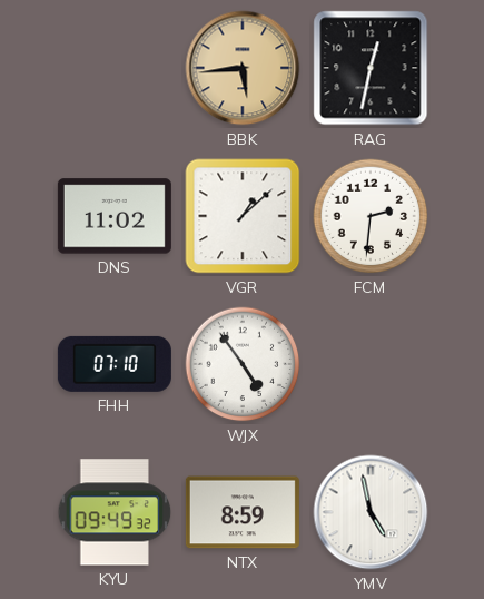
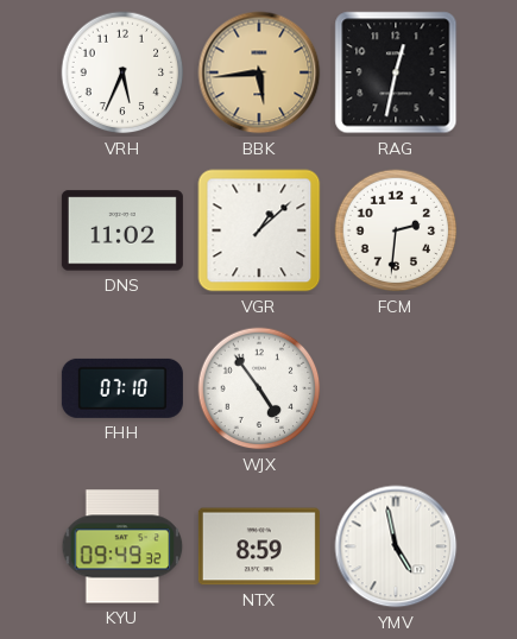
VRH: none -> 5:34
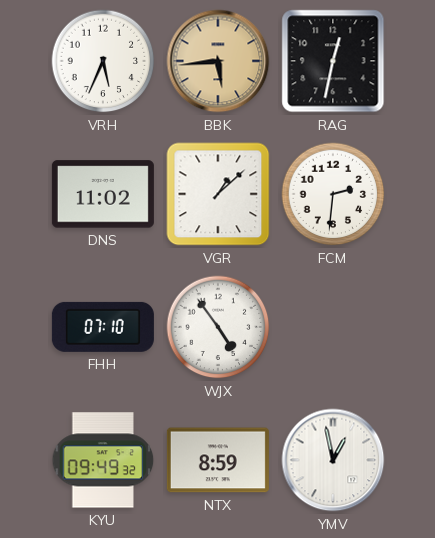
YMV: 4:58 -> 12:58
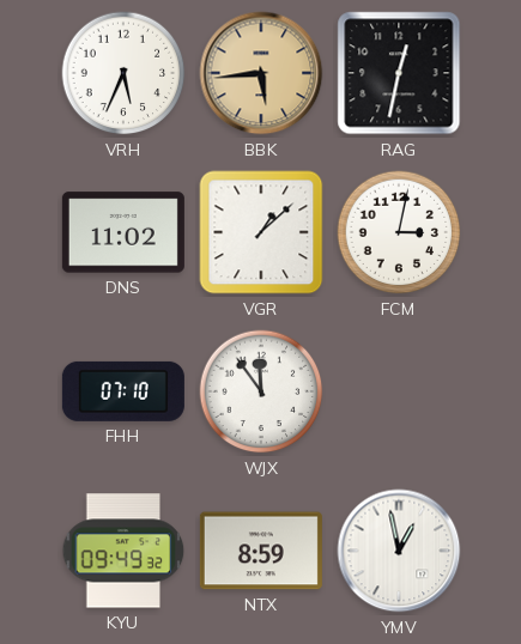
FCM: 2:31 -> 3:02
WJX: 4:54 -> 11:54
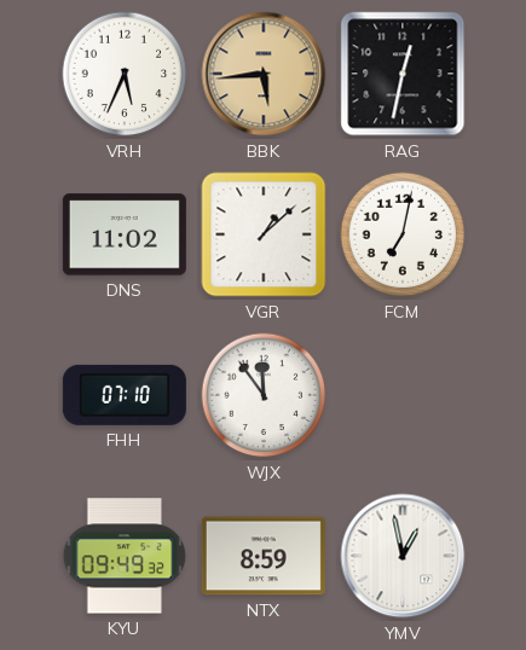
FCM: 3:02 -> 7:02
